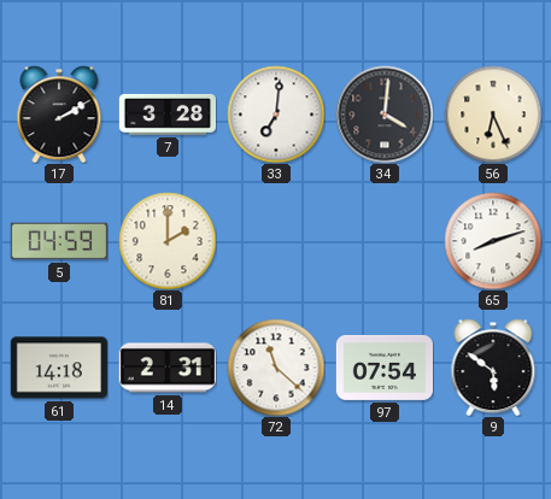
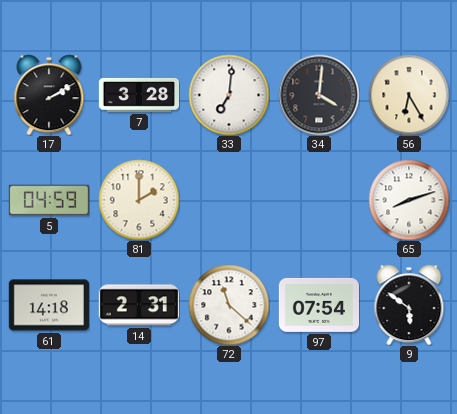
56: 6:26 -> 6:25
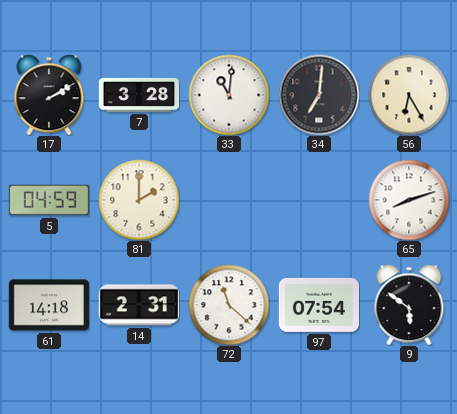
33: 7:01 -> 11:01
34: 4:01 -> 7:01
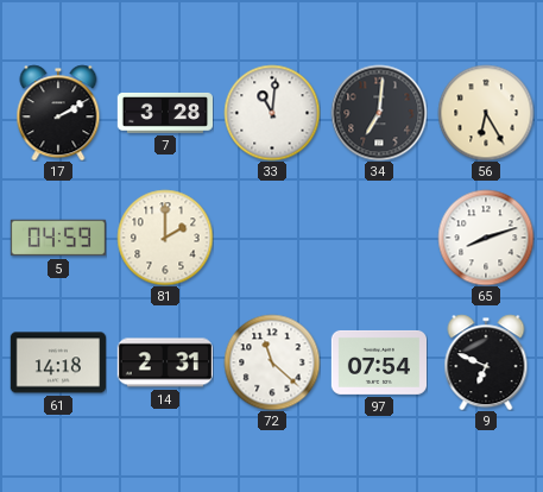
9: 5:51 -> 6:49
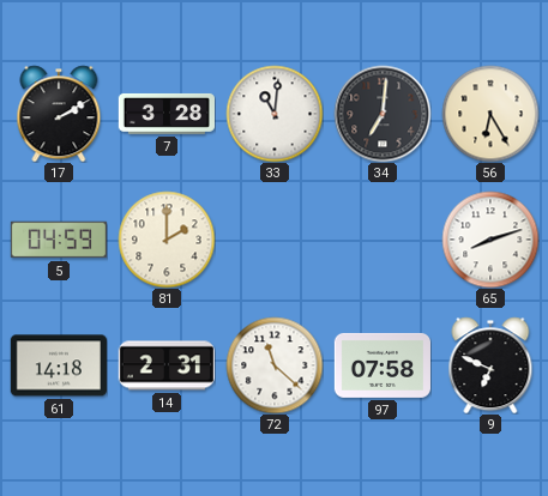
97: 07:54 -> 07:58
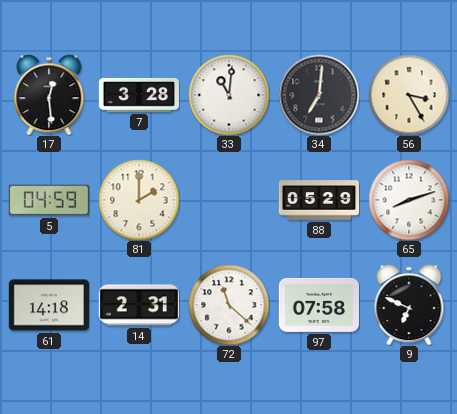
17: 2:10 -> 12:29
56: 6:25 -> 3:25
88: none -> 05:29
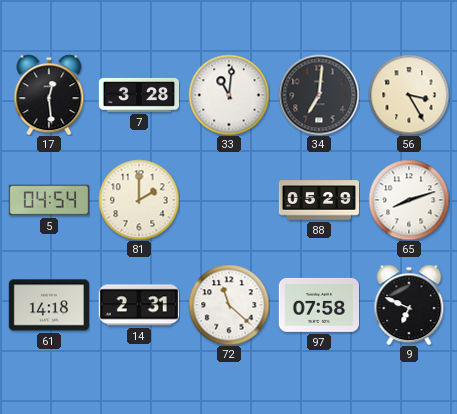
5: 04:59 -> 04:54
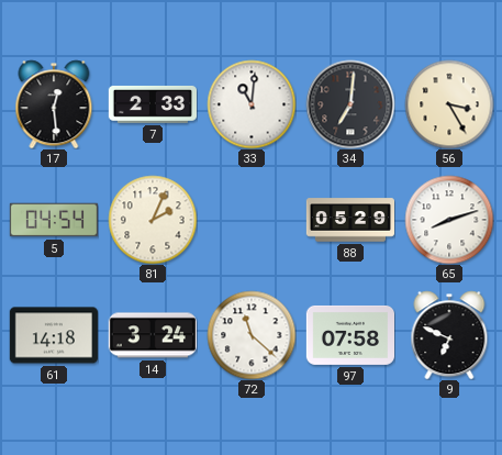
7: 3:28 -> 2:33
81: 2:00 -> 2:04
14: 2:31 -> 3:24
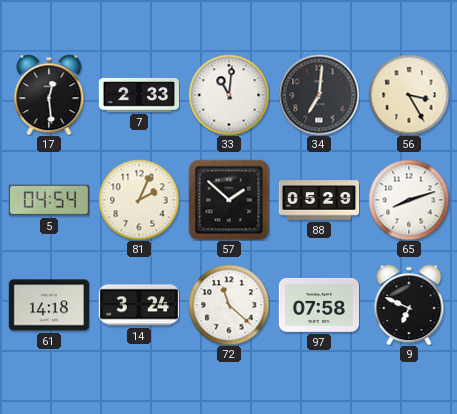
57: none -> 1:52
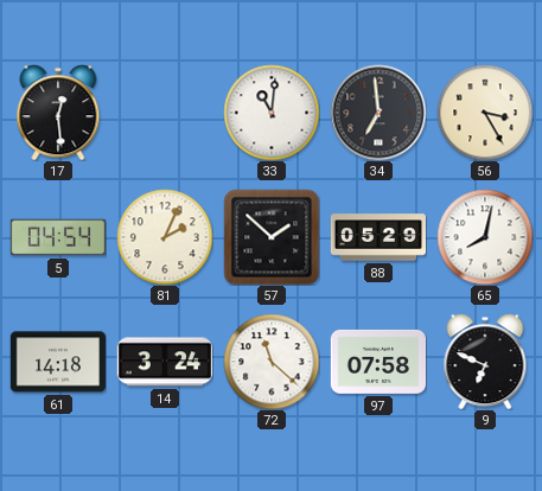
7: 2:33 -> none
34: 7:01 -> 6:59
65: 8:12 -> 8:02
